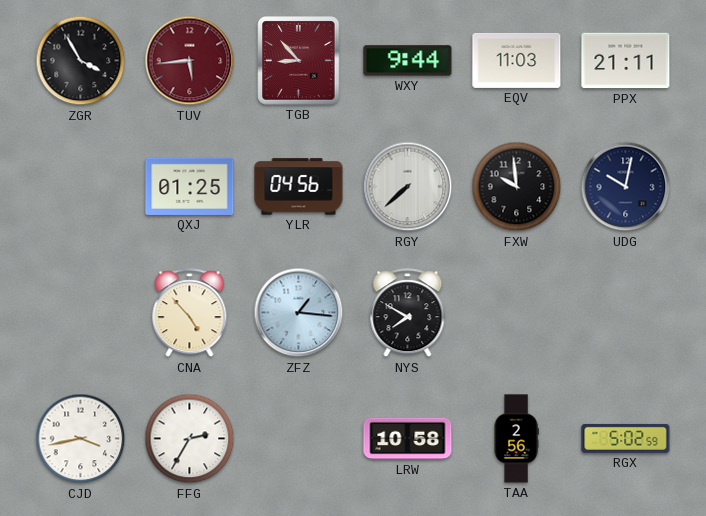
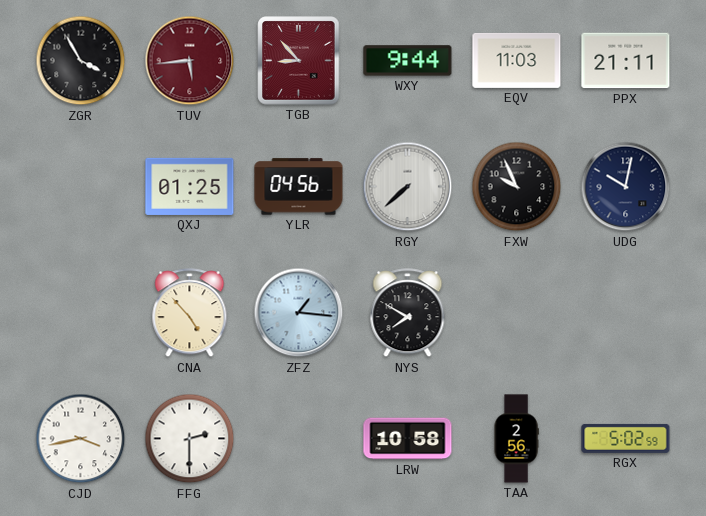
FXW: 9:59 -> 9:56
FFG: 2:35 -> 2:30
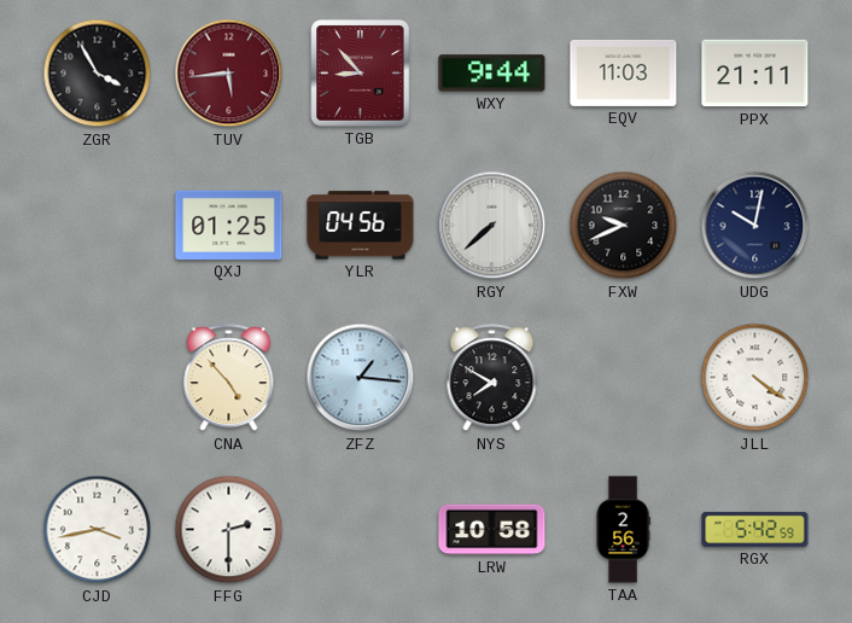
FXW: 9:56 -> 9:41
JLL: none -> 4:21
RGX: 5:02 -> 5:42
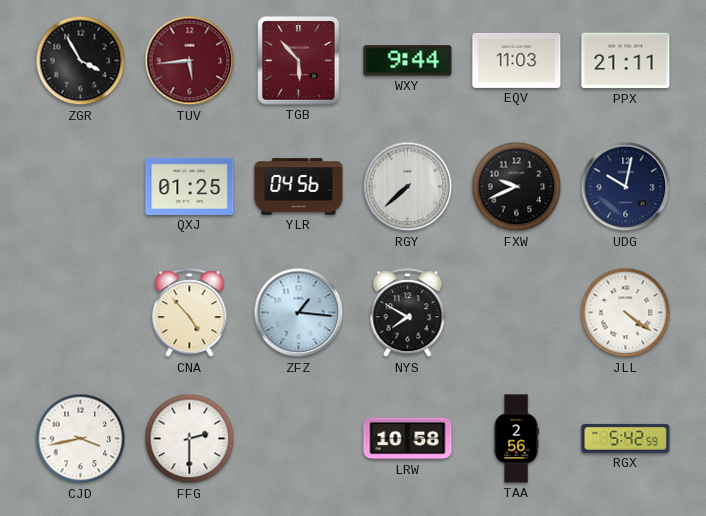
TGB: 8:53 -> 5:53
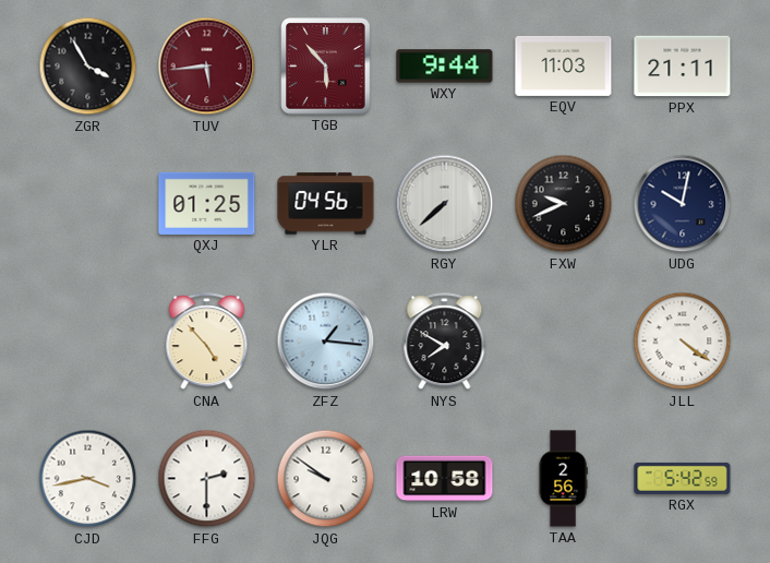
JQG: none -> 9:51
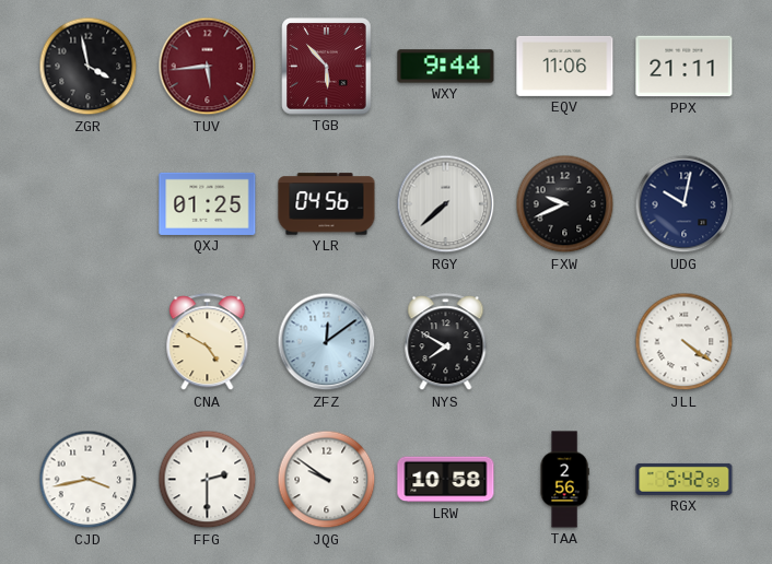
ZGR: 3:55 -> 3:58
EQV: 11:03 -> 11:06
CNA: 4:53 -> 4:50
ZFZ: 1:16 -> 12:09
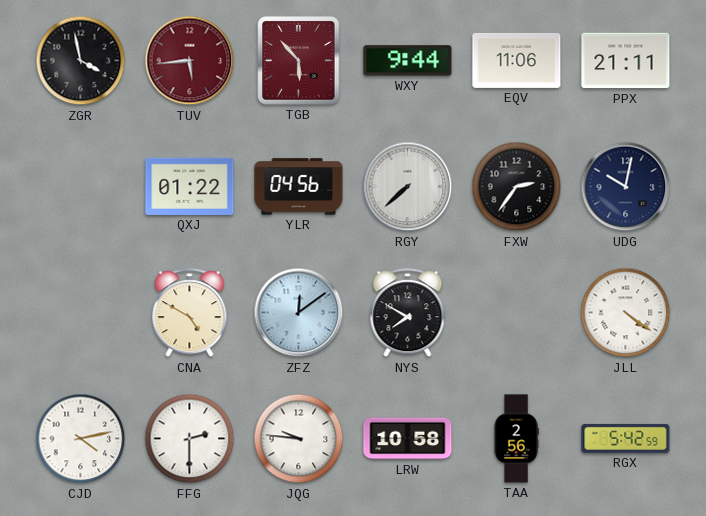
QXJ: 01:25 -> 01:22
FXW: 9:41 -> 2:36
CJD: 3:43 -> 4:13
JQG: 9:51 -> 9:46
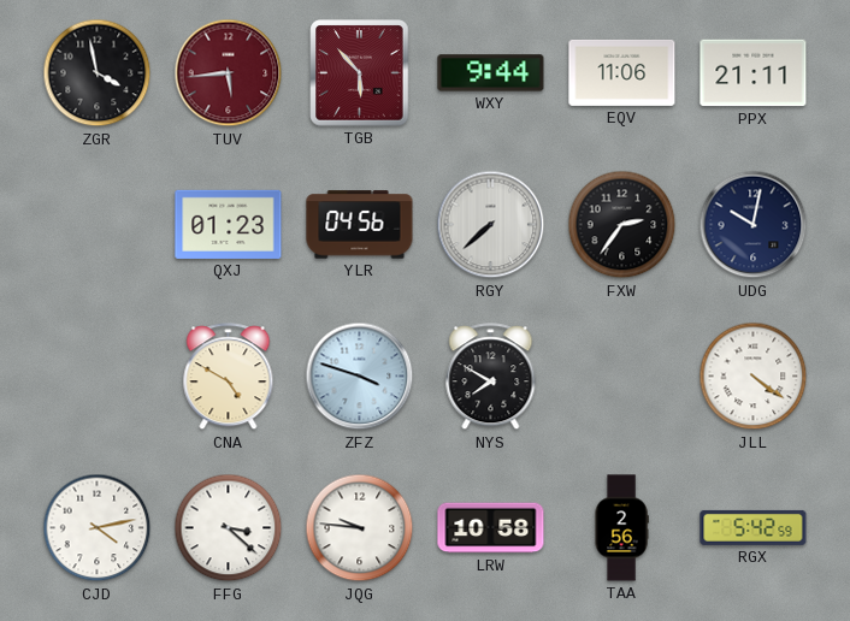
QXJ: 01:22 -> 01:23
ZFZ: 12:09 -> 3:48
FFG: 2:30 -> 3:22
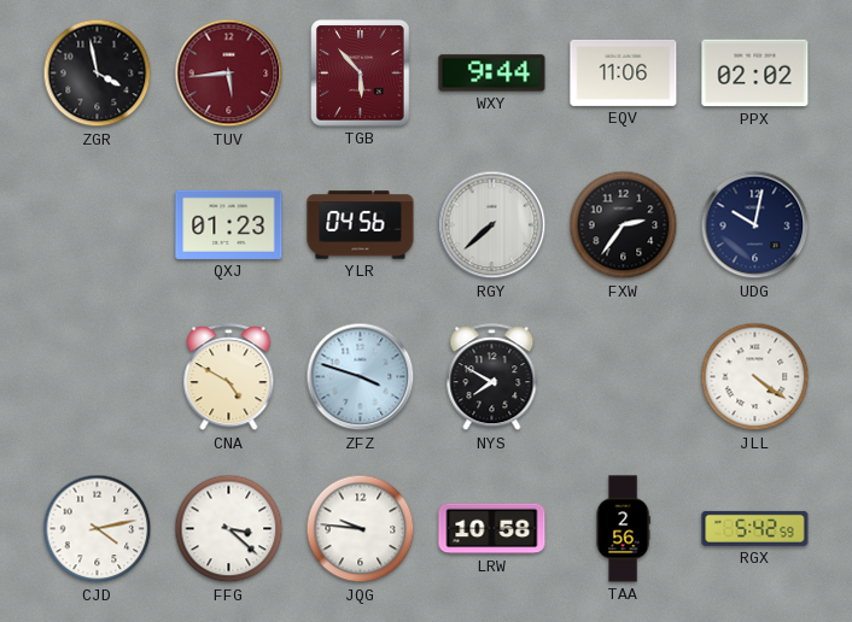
PPX: 21:11 -> 02:02
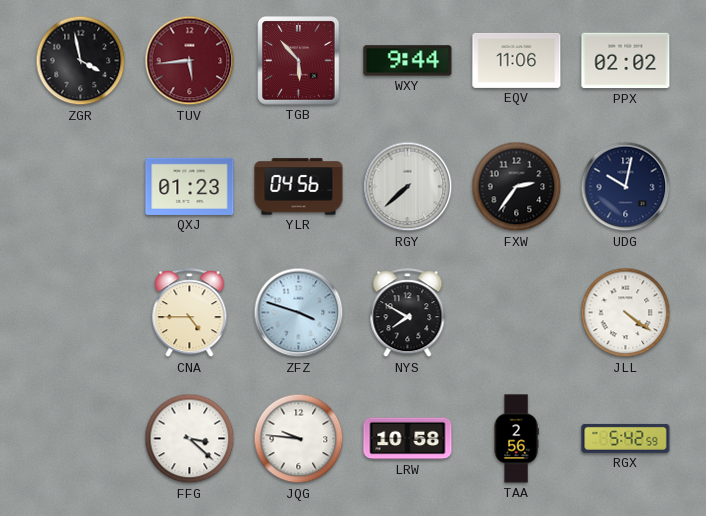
CNA: 4:50 -> 4:45
CJD: 4:13 -> none
